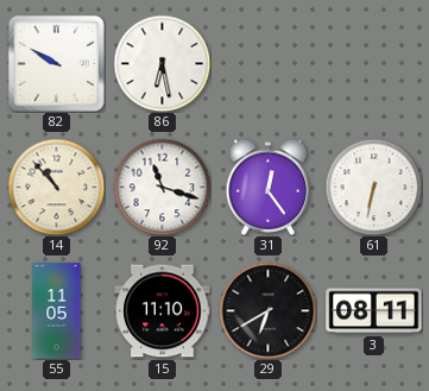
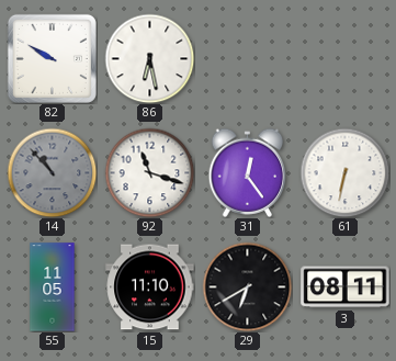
14 dial: cream -> grey
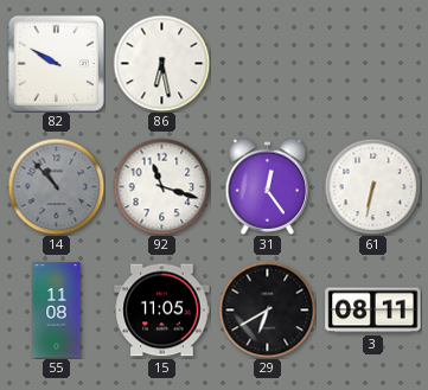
55: 11:05 -> 11:08
15: 11:10 -> 11:05
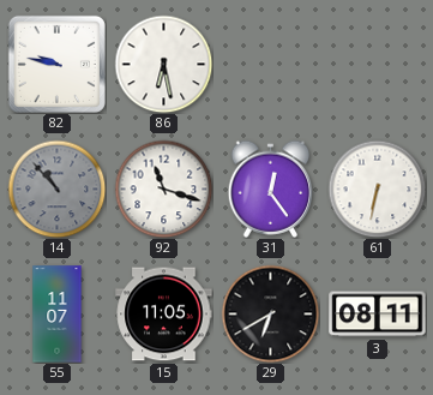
82: 9:50 -> 9:47
55: 11:08 -> 11:07
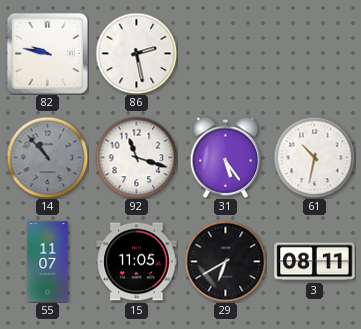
86: 6:28 -> 2:28
31: 12:24 -> 5:24
61: 6:32 -> 10:32
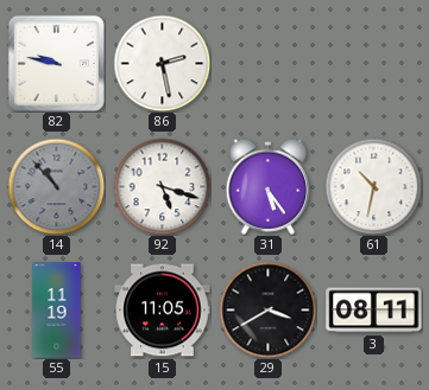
92: 11:18 -> 5:18
55: 11:07 -> 11:19
29: 6:40 -> 3:40
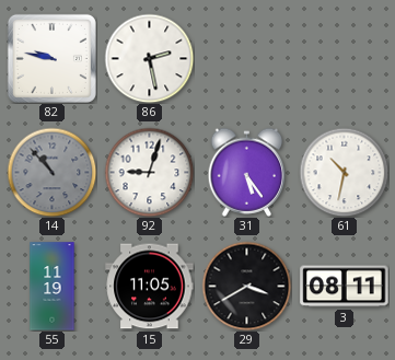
92: 5:18 -> 9:03
